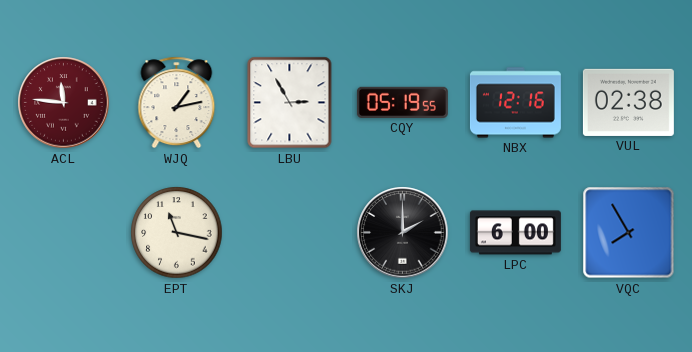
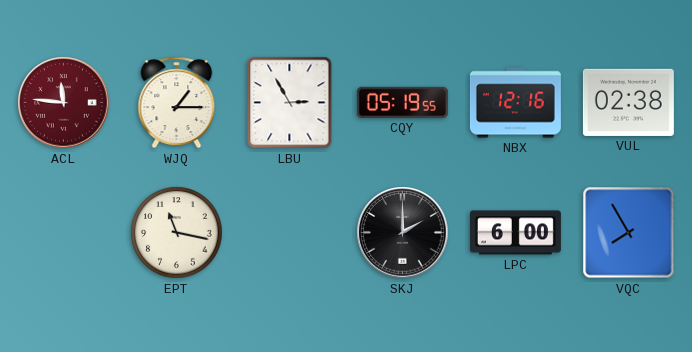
WJQ: 1:13 -> 1:15
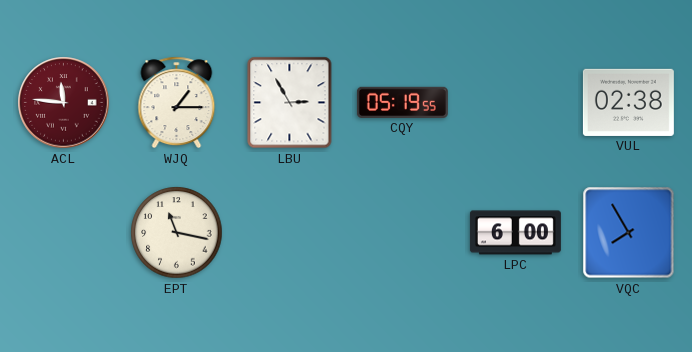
NBX: 12:16 -> none
SKJ: 2:00 -> none
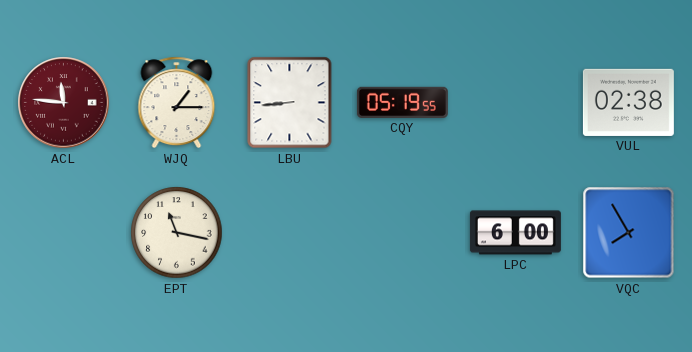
LBU: 2:55 -> 8:44
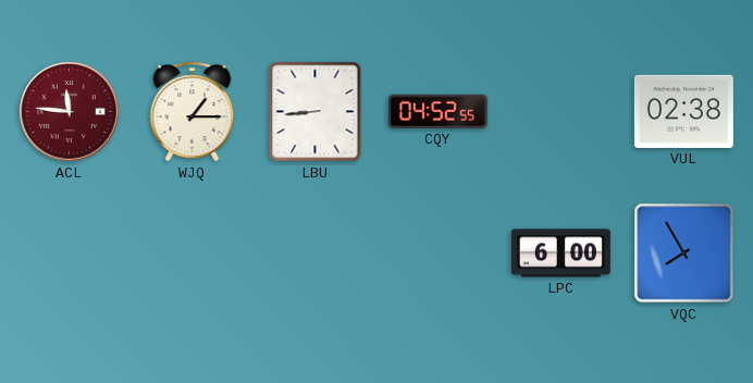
CQY: 05:19 -> 04:52
EPT: 11:17 -> none
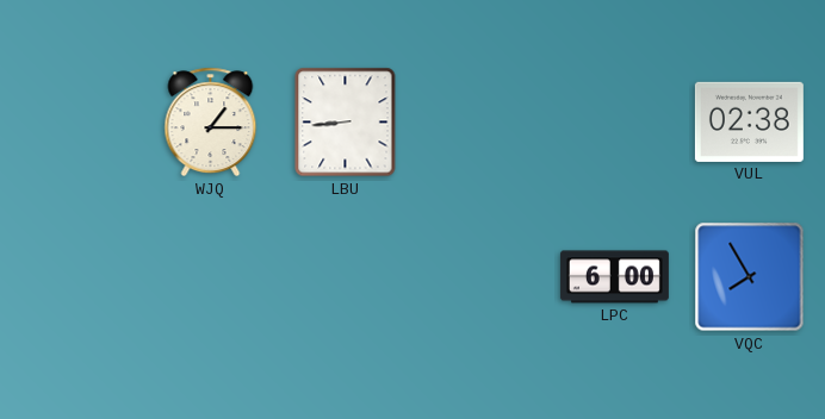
ACL: 11:46 -> none
CQY: 04:52 -> none
